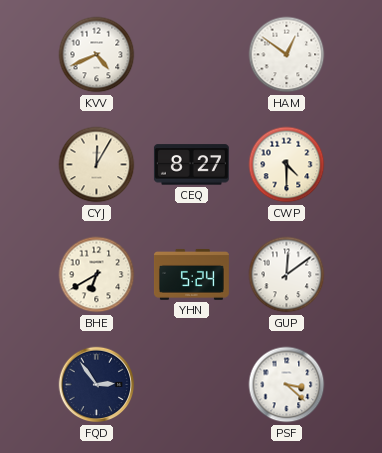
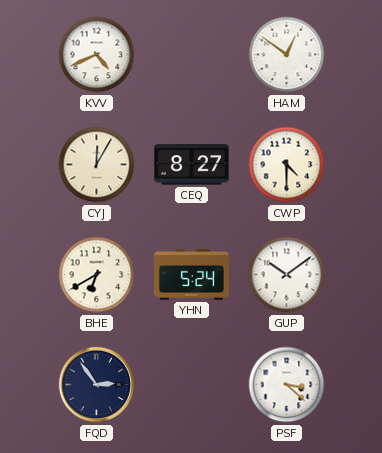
GUP: 12:09 -> 10:09
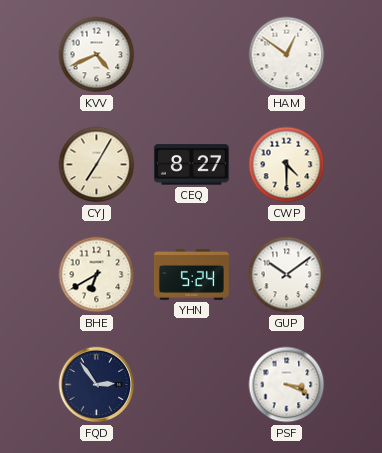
CYJ: 12:05 -> 7:05
PSF: 3:22 -> 3:19
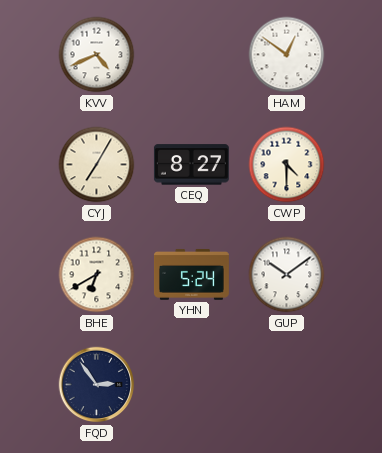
PSF: 3:19 -> none
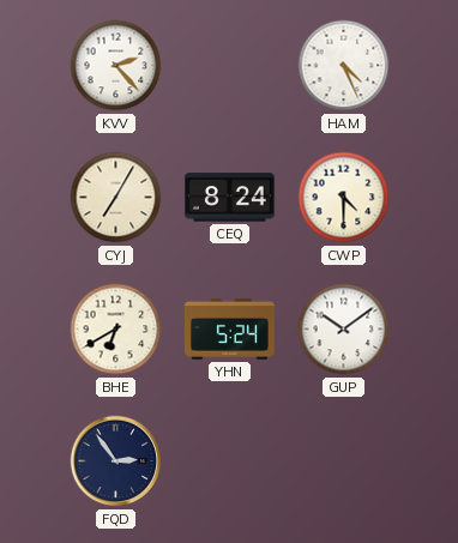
KVV: 4:41 -> 2:23
HAM: 12:51 -> 4:26
CEQ: 8:27 -> 8:24
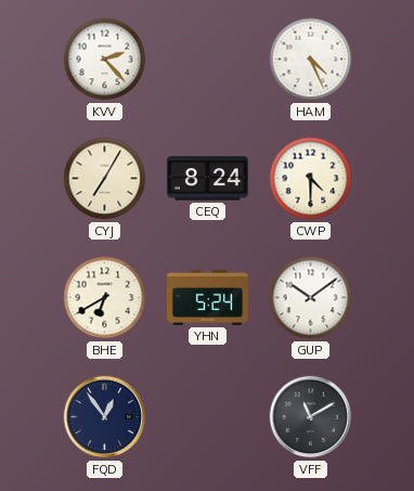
FQD: 2:54 -> 12:54
VFF: none -> 11:10
